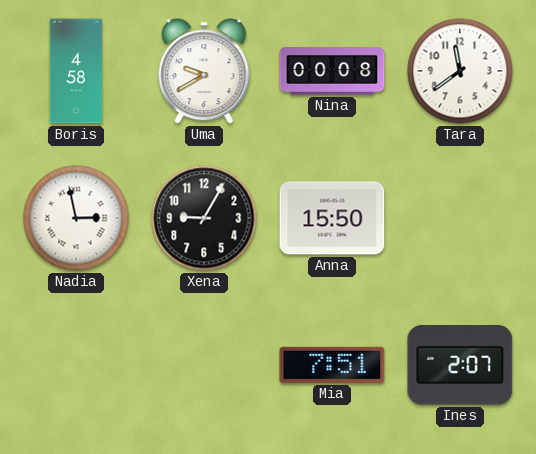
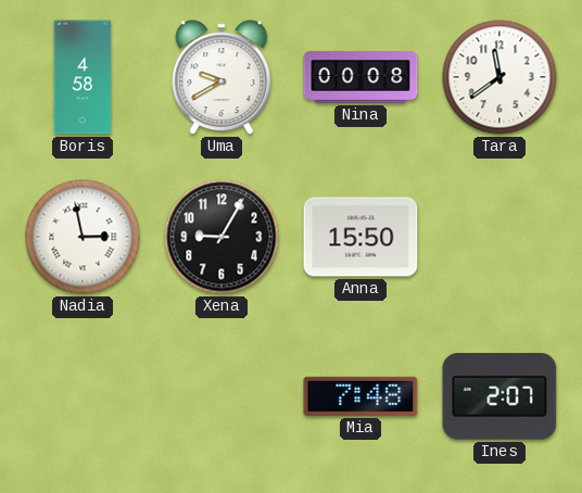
Mia: 7:51 -> 7:48
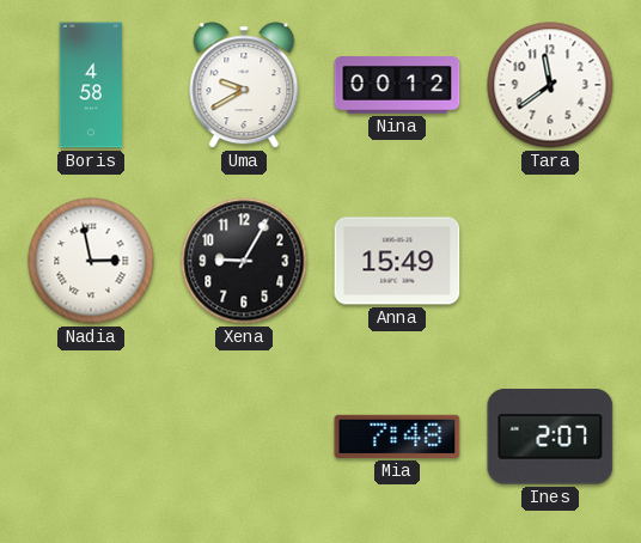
Nina: 00:08 -> 00:12
Anna: 15:50 -> 15:49
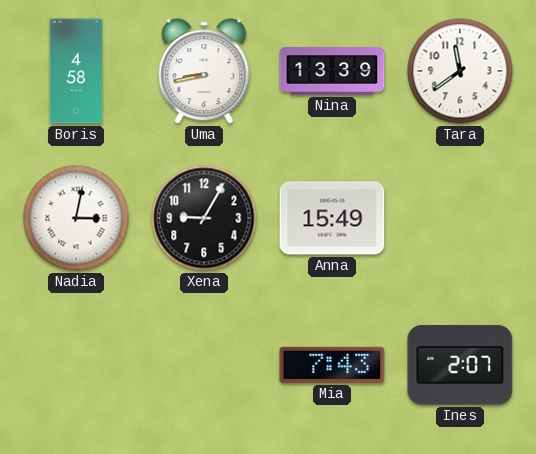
Uma: 9:40 -> 8:43
Nina: 00:12 -> 13:39
Nadia: 2:58 -> 3:02
Mia: 7:48 -> 7:43
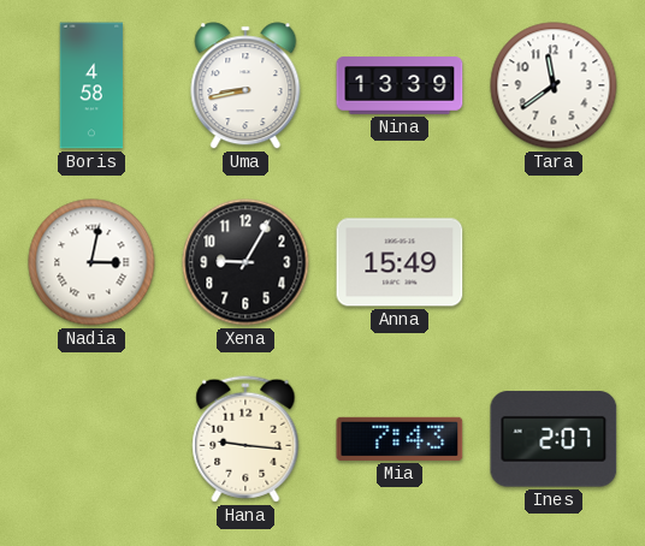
Hana: none -> 9:16
